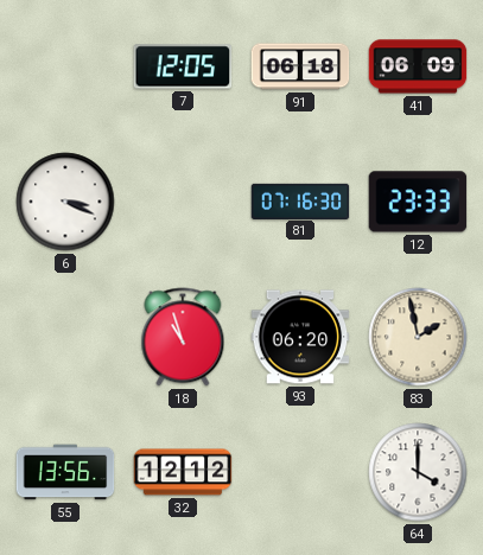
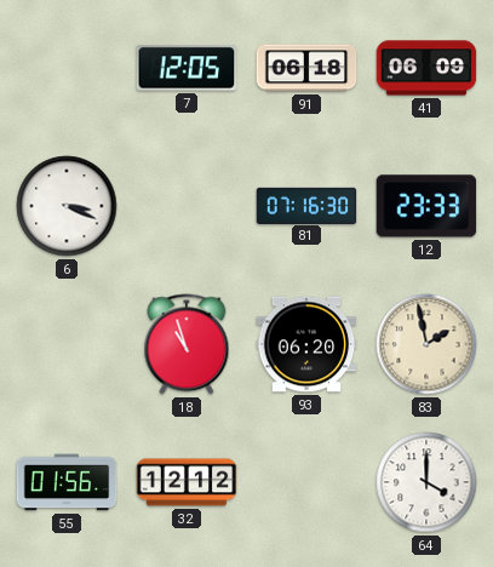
55: 13:56 -> 01:56
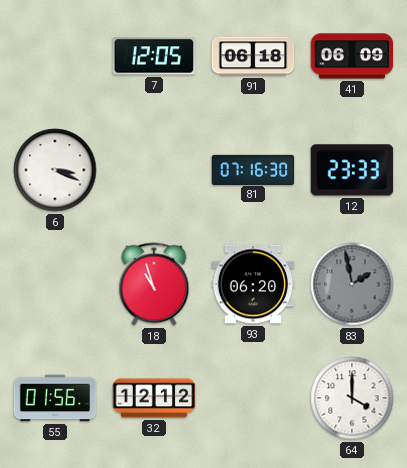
83 dial: cream -> grey
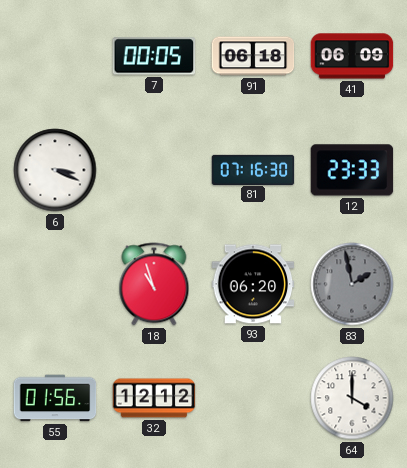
7: 12:05 -> 00:05
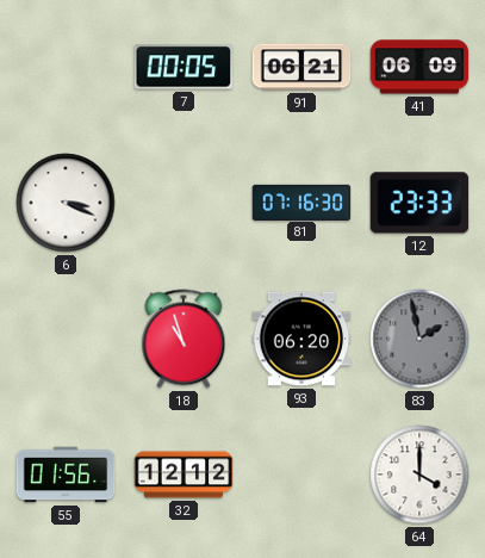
91: 06:18 -> 06:21
